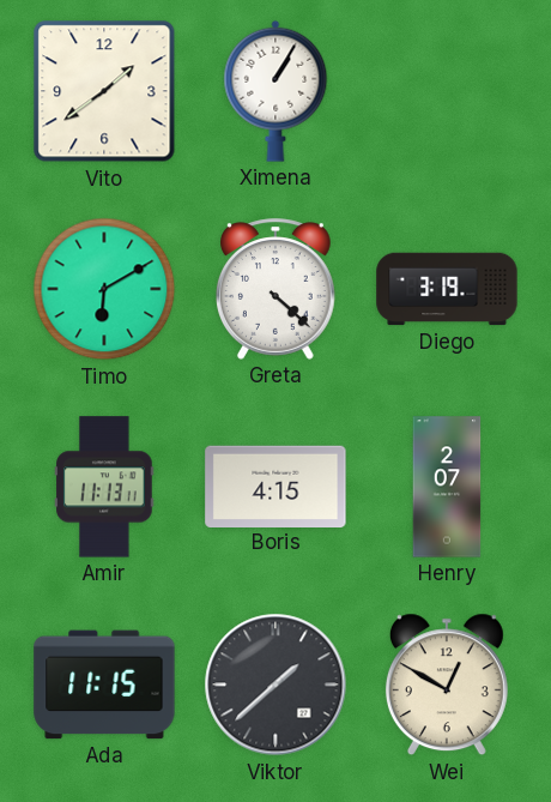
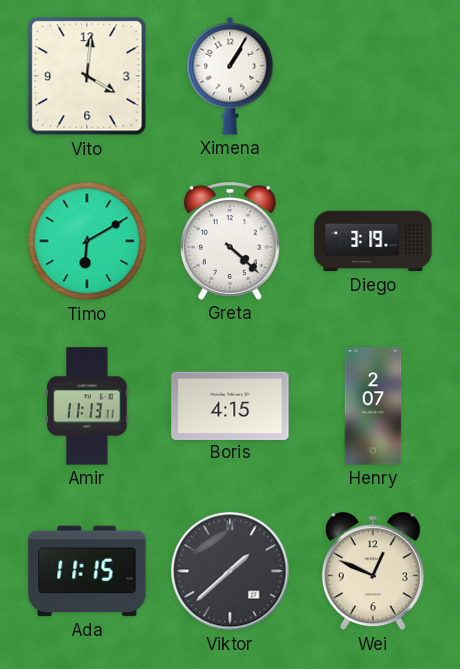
Vito: 1:39 -> 4:01
Wei: 12:50 -> 12:49
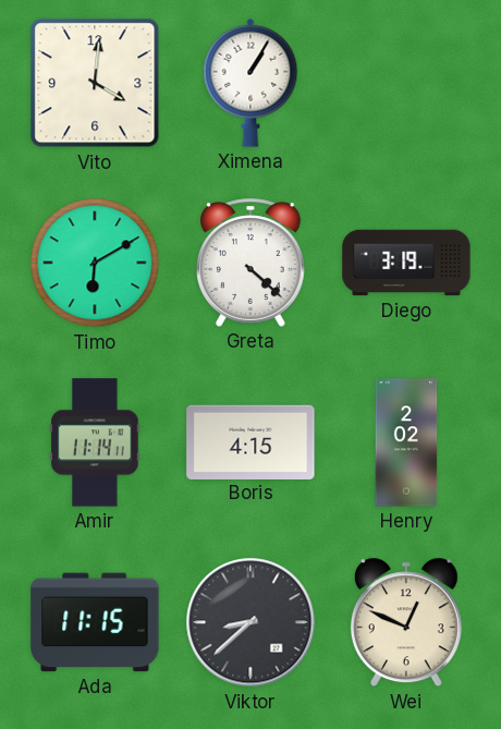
Amir: 11:13 -> 11:14
Henry: 2:07 -> 2:02
Viktor: 1:38 -> 8:38
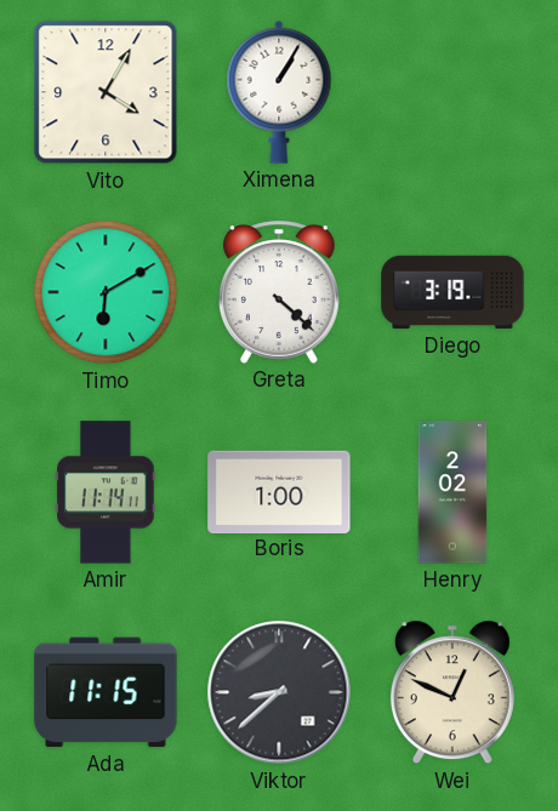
Vito: 4:01 -> 4:05
Boris: 4:15 -> 1:00
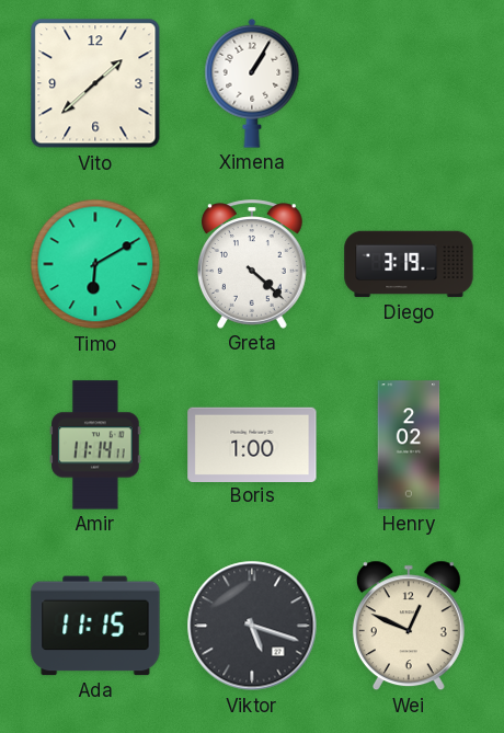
Vito: 4:05 -> 1:38
Viktor: 8:38 -> 5:18
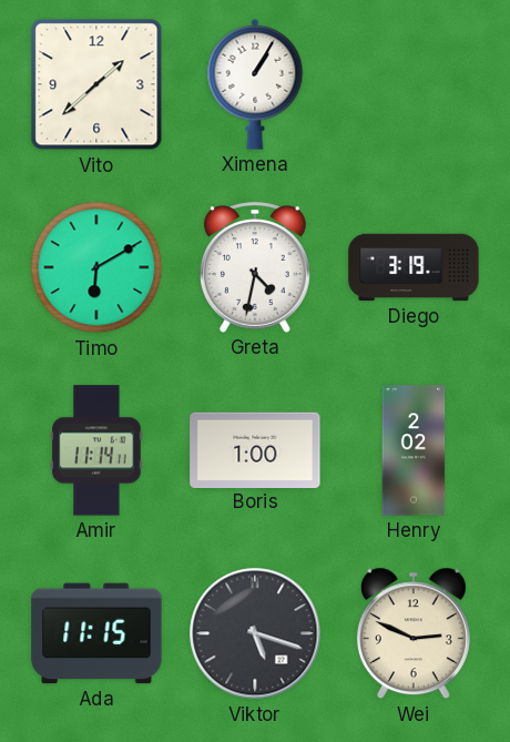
Greta: 4:22 -> 4:32
Wei: 12:49 -> 2:49
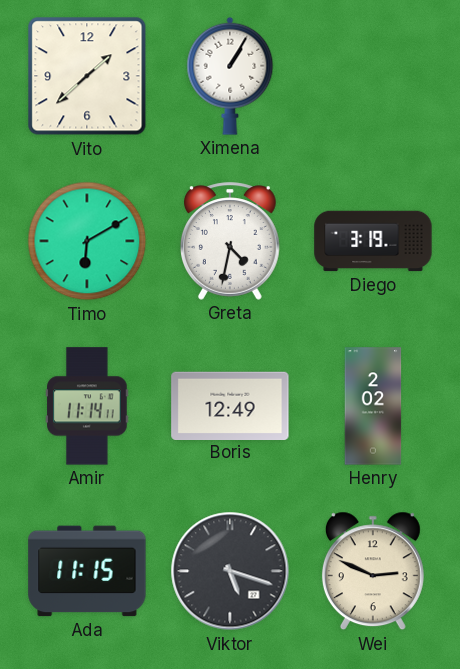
Boris: 1:00 -> 12:49
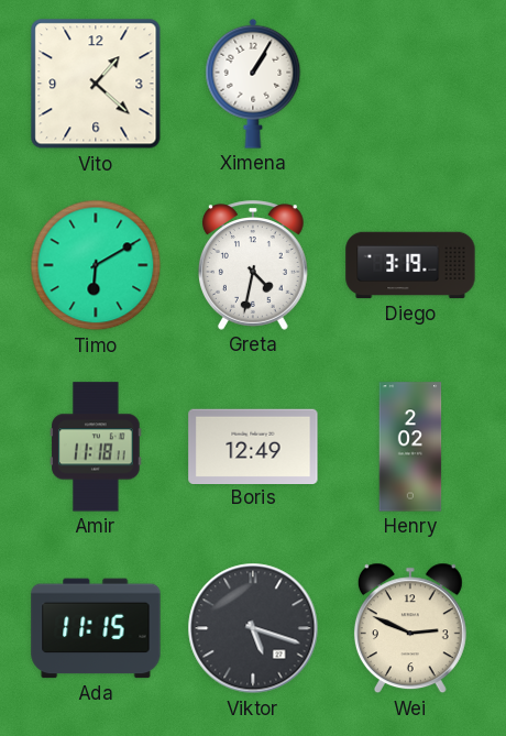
Vito: 1:38 -> 1:22
Amir: 11:14 -> 11:18
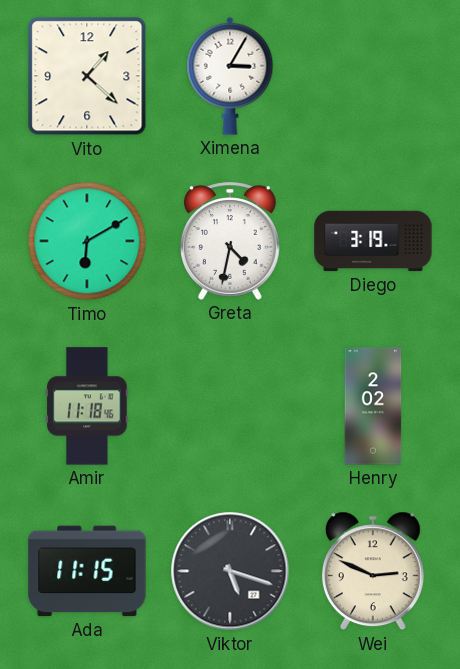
Ximena: 1:05 -> 3:05
Amir: 11:18:11 -> 11:18:46
Boris: 12:49 -> none
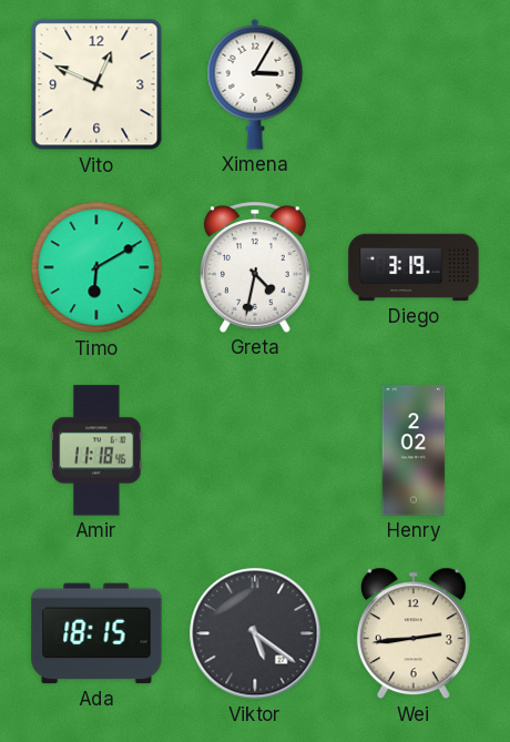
Vito: 1:22 -> 12:49
Ada: 11:15 -> 18:15
Viktor: 5:18 -> 5:21
Wei: 2:49 -> 2:44
